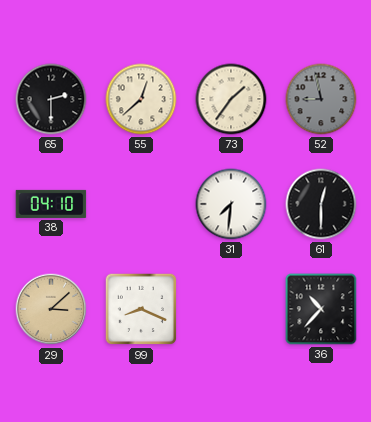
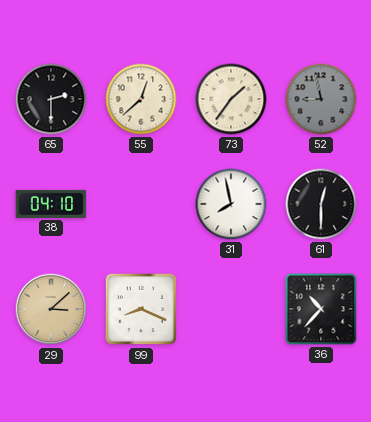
31: 7:31 -> 7:58
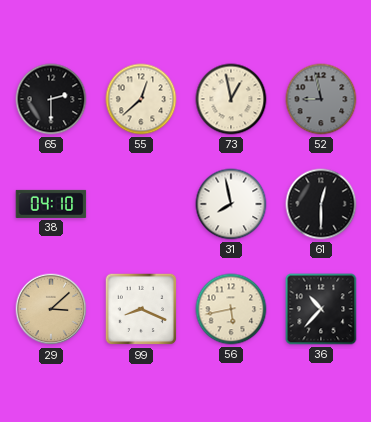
73: 1:36 -> 12:58
56: none -> 5:43
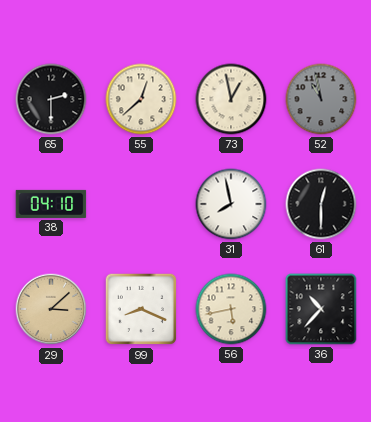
52: 8:58 -> 10:58
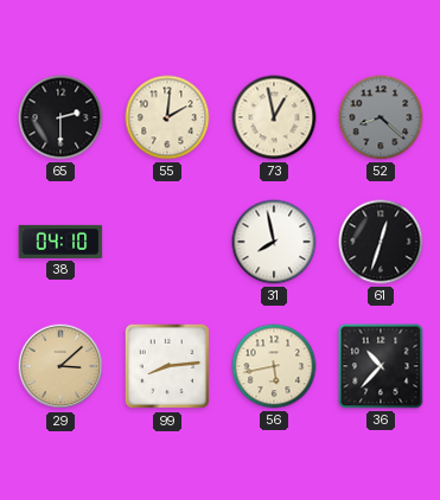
55: 12:38 -> 2:01
52: 10:58 -> 8:22
61: 12:30 -> 12:33
99: 8:19 -> 8:14
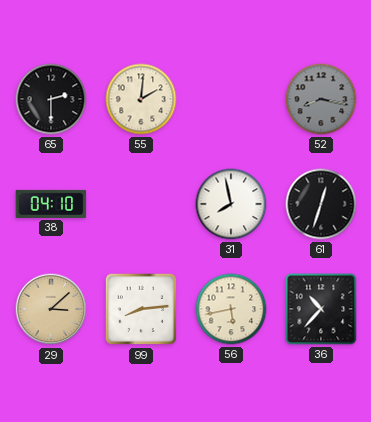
73: 12:58 -> none
52: 8:22 -> 8:17
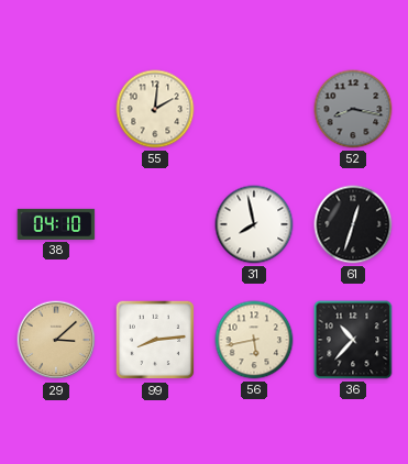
65: 2:30 -> none
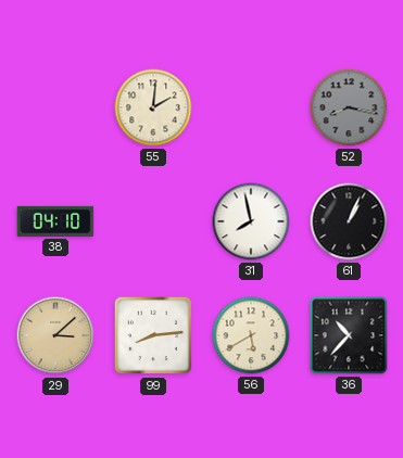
61: 12:33 -> 1:04
56: 5:43 -> 5:40
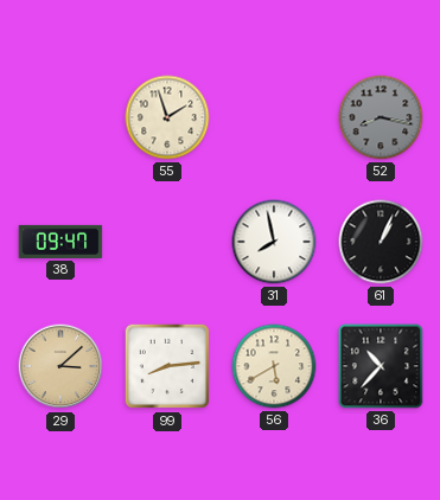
55: 2:01 -> 1:57
38: 04:10 -> 09:47
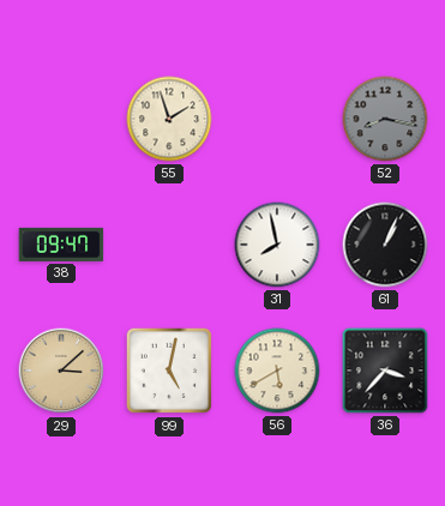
99: 8:14 -> 5:02
36: 10:37 -> 3:37
